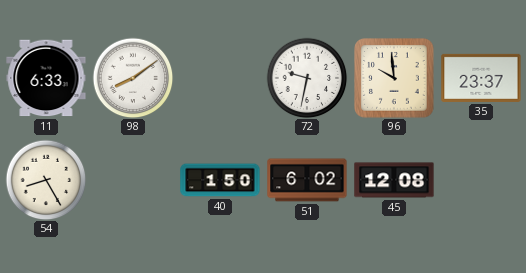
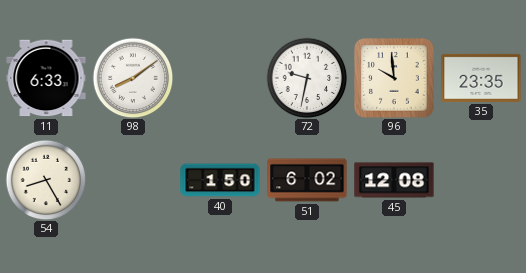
35: 23:37 -> 23:35
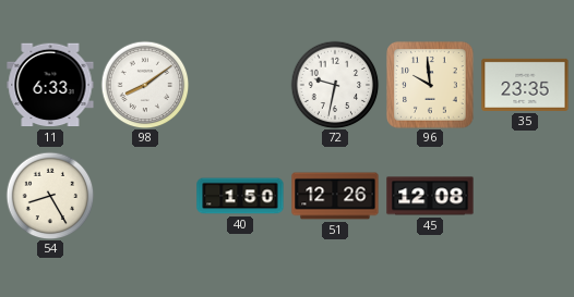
51: 6:02 -> 12:26
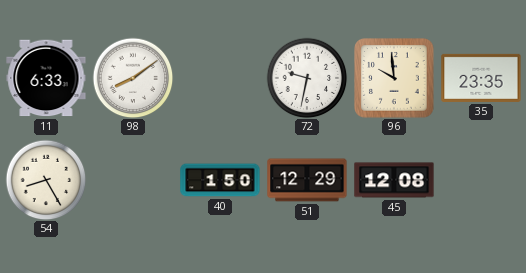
51: 12:26 -> 12:29
